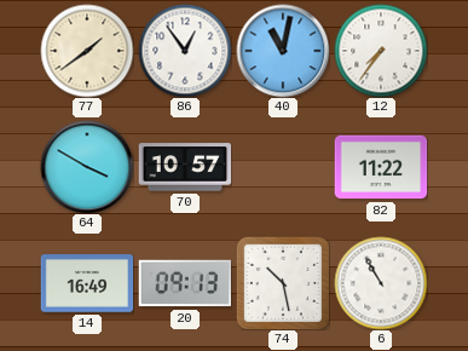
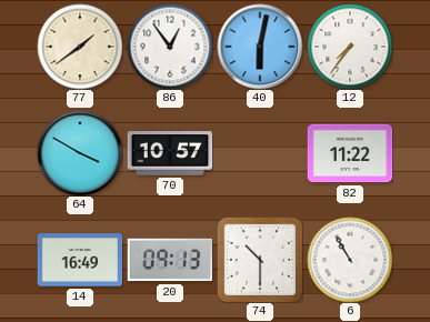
40: 11:02 -> 6:02
74: 10:28 -> 10:30
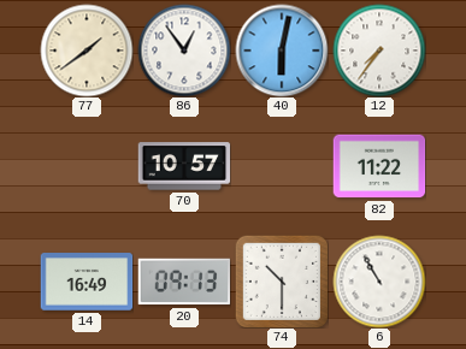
64: 3:50 -> none
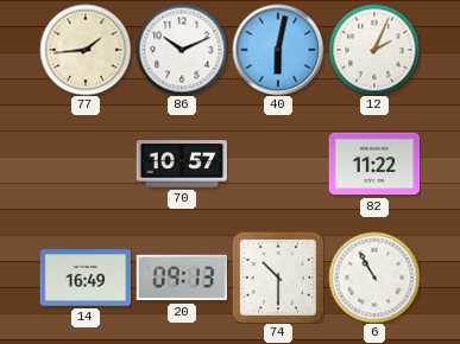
77: 1:39 -> 1:44
86: 12:54 -> 10:11
12: 7:36 -> 2:04
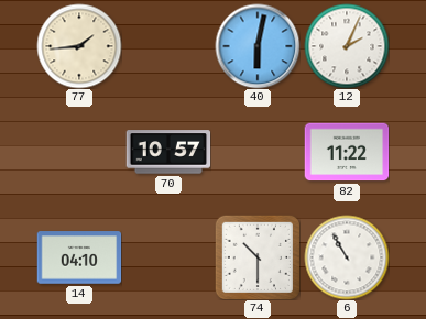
86: 10:11 -> none
14: 16:49 -> 04:10
20: 09:13 -> none
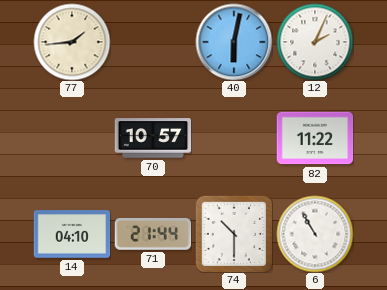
71: none -> 21:44
